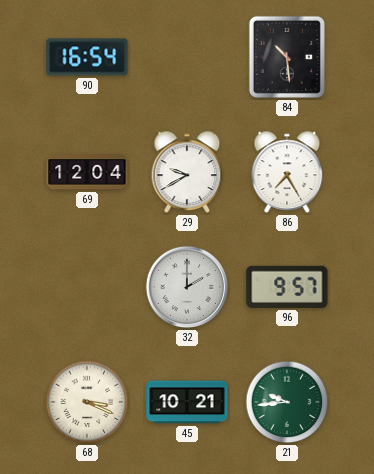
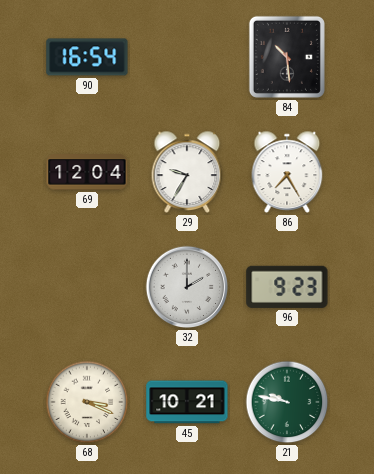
29: 9:40 -> 9:35
96: 9:57 -> 9:23
21: 9:44 -> 9:47
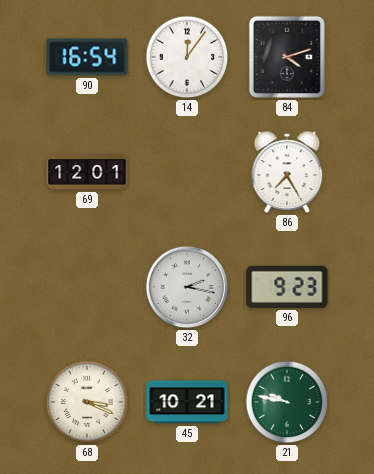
14: none -> 12:06
84: 10:29 -> 4:12
69: 12:04 -> 12:01
29: 9:35 -> none
32: 2:00 -> 2:17
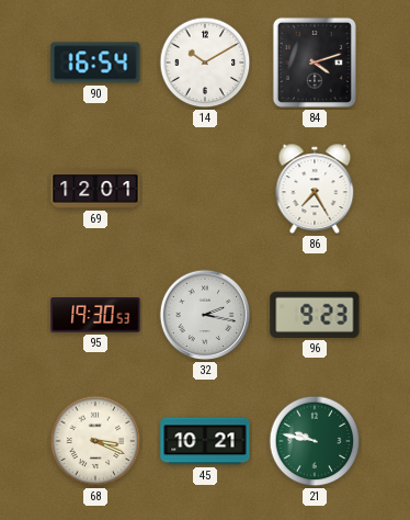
14: 12:06 -> 10:10
95: none -> 19:30
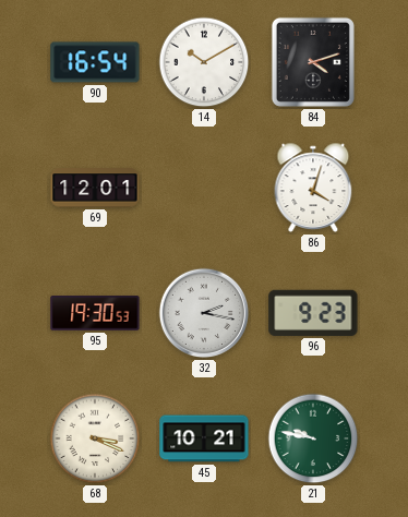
86: 7:25 -> 4:03
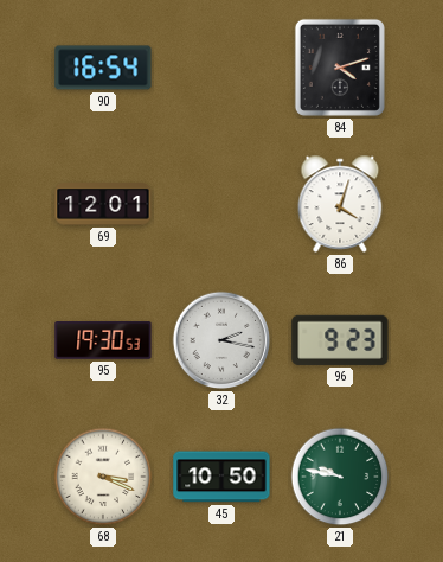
14: 10:10 -> none
45: 10:21 -> 10:50
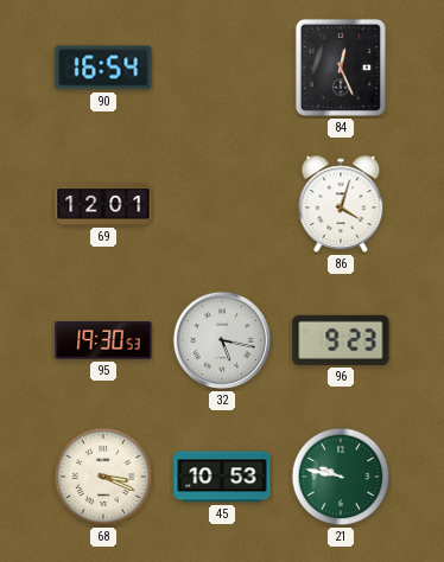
84: 4:12 -> 12:26
32: 2:17 -> 5:17
45: 10:50 -> 10:53
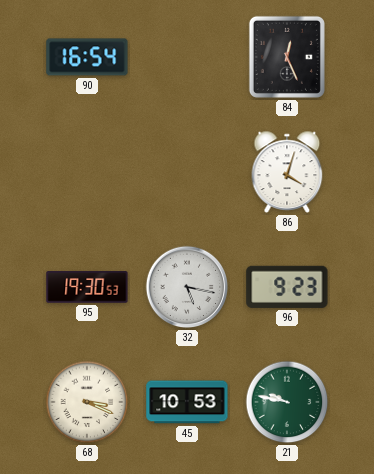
69: 12:01 -> none
